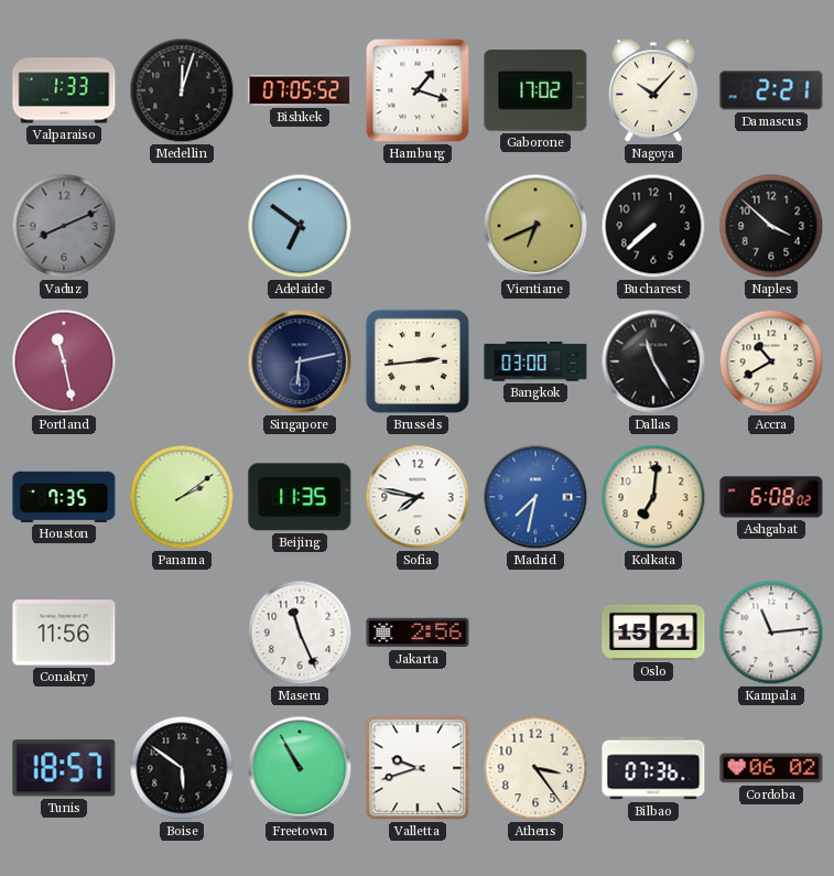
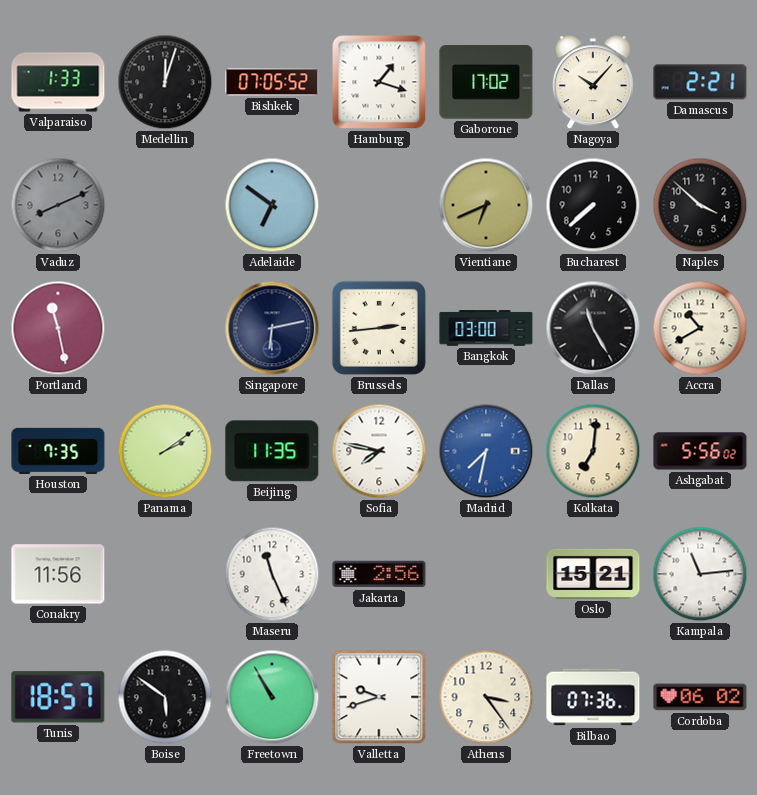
Ashgabat: 6:08 -> 5:56
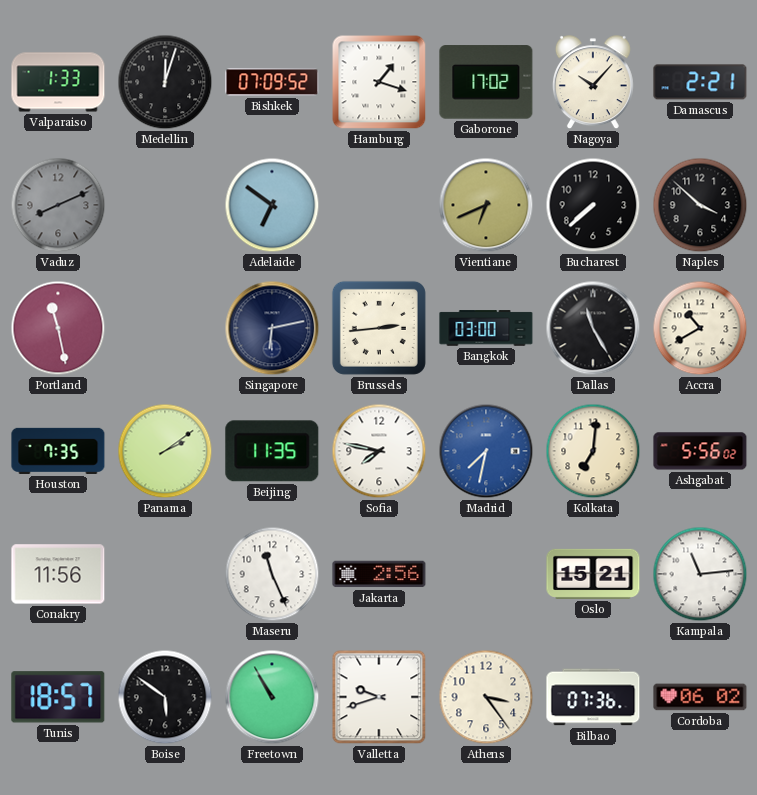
Bishkek: 07:05 -> 07:09
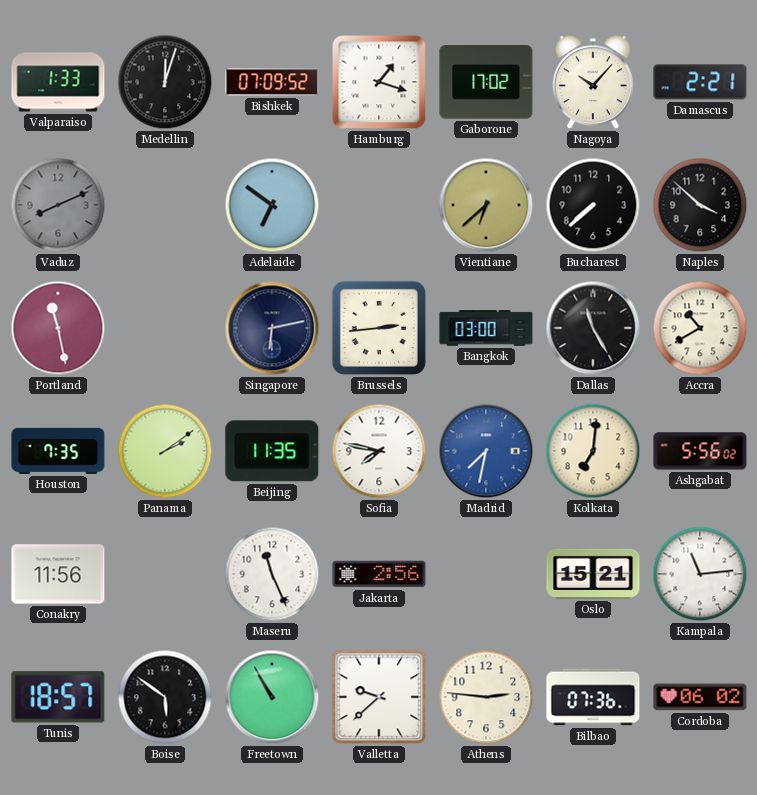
Vientiane: 6:41 -> 6:38
Valletta: 9:42 -> 9:38
Athens: 3:24 -> 2:46
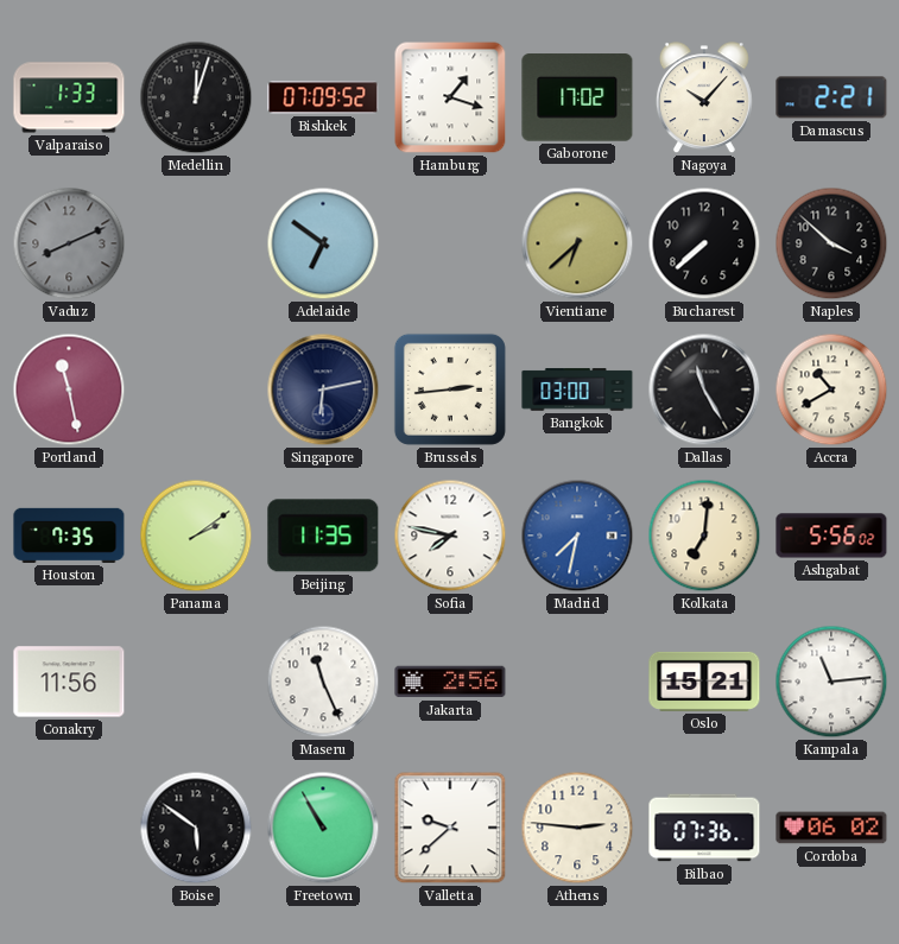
Tunis: 18:57 -> none
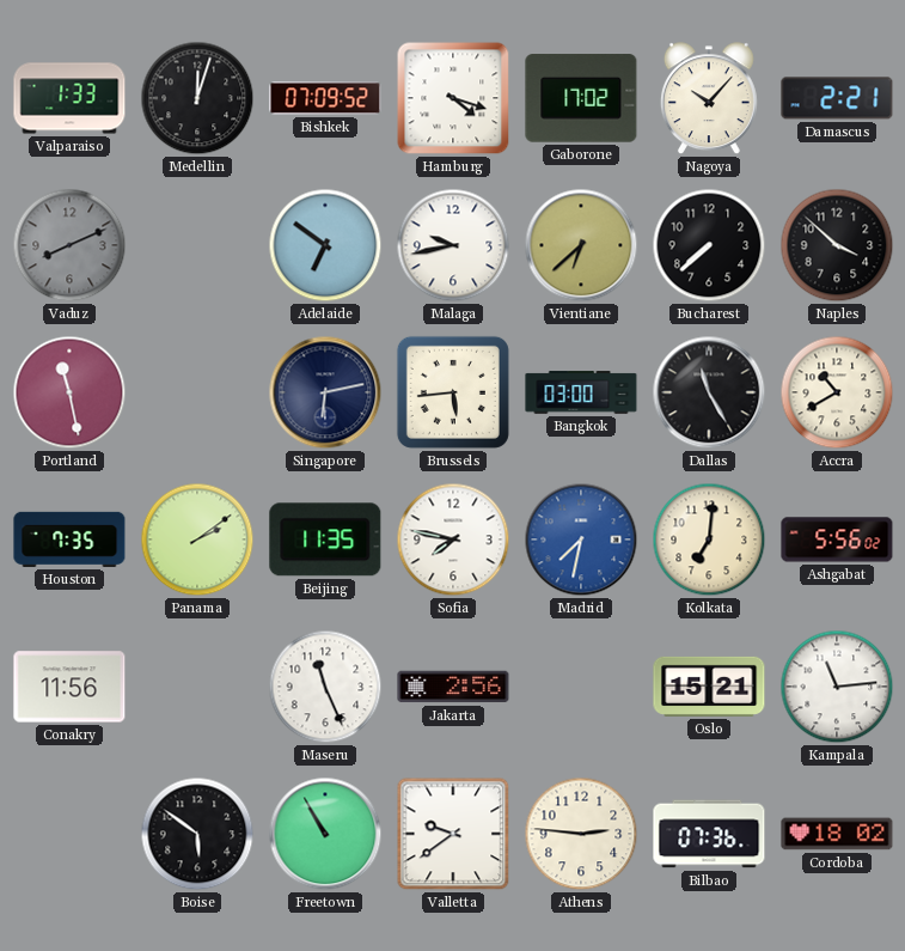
Hamburg: 1:18 -> 4:18
Malaga: none -> 9:43
Brussels: 2:44 -> 5:44
Valletta: 9:38 -> 9:39
Cordoba: 06:02 -> 18:02
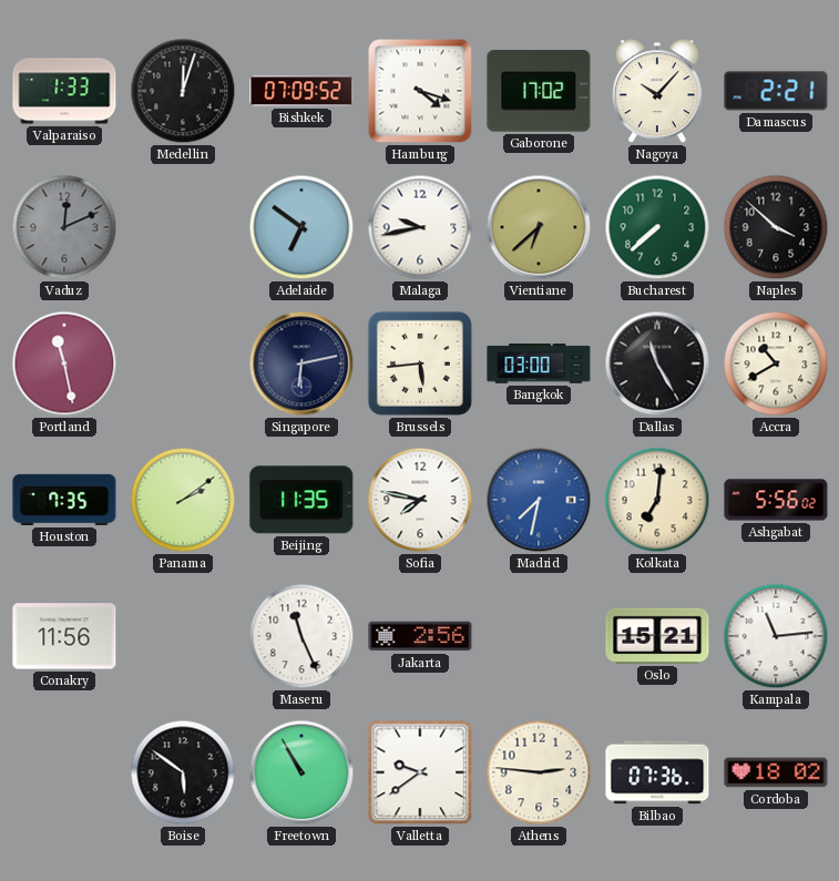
Vaduz: 8:11 -> 12:11
Bucharest dial: black -> green
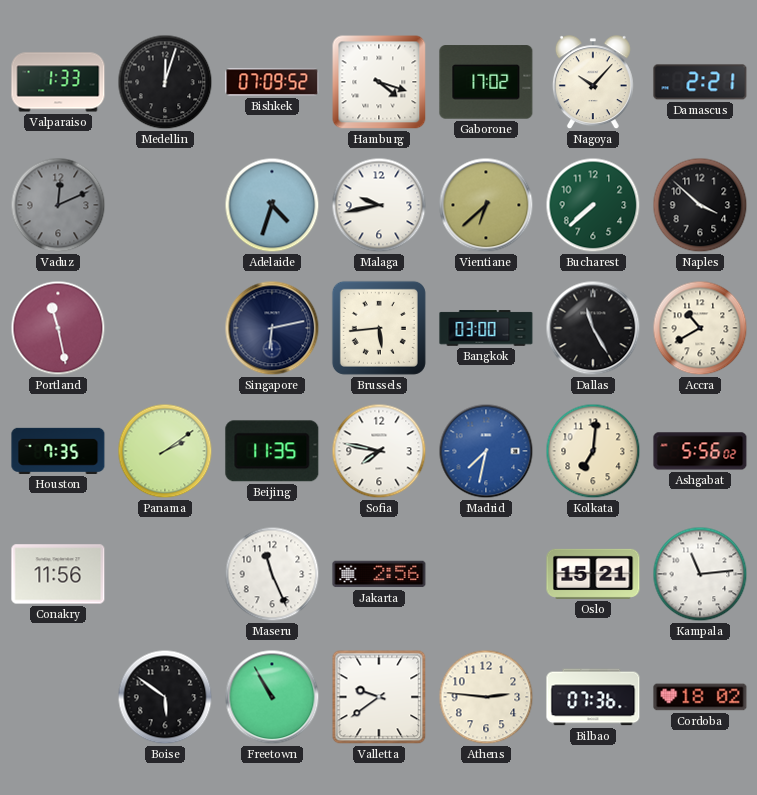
Adelaide: 6:51 -> 4:33
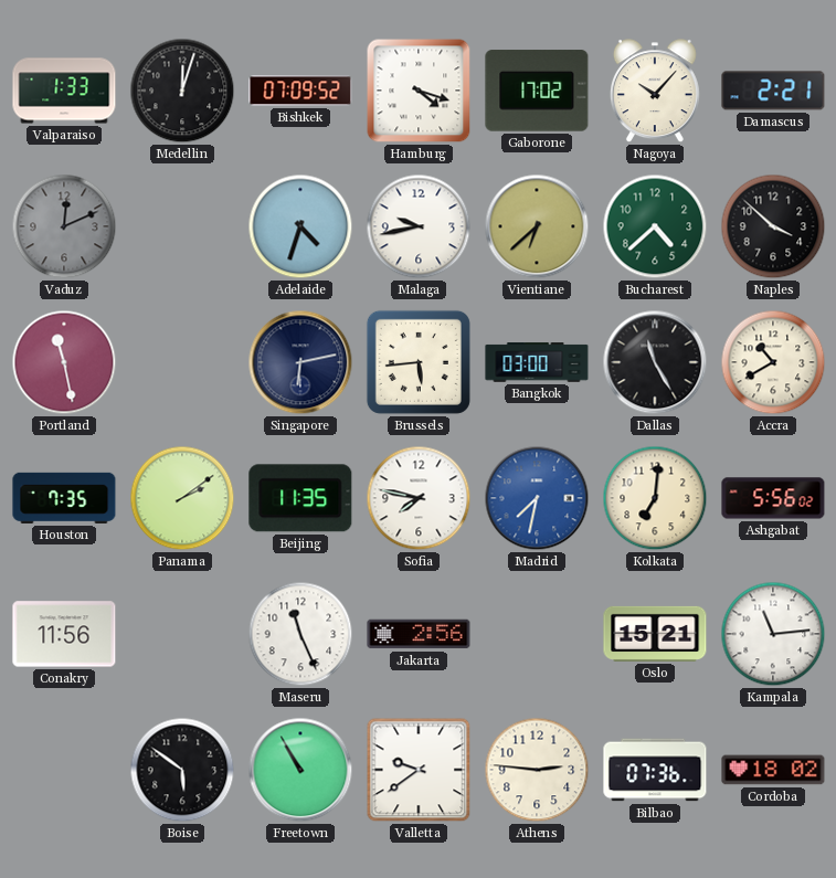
Bucharest: 7:38 -> 4:38
